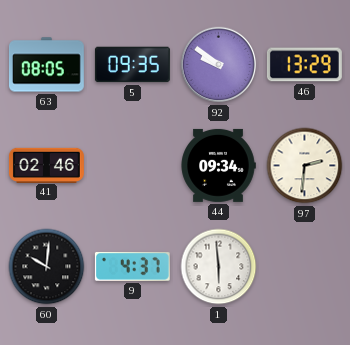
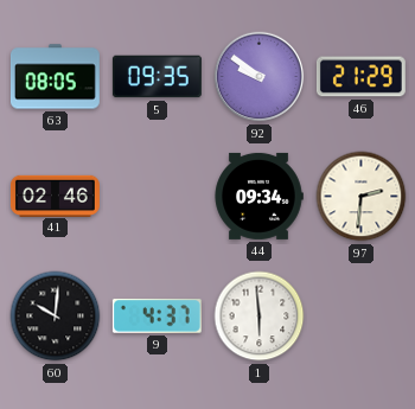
46: 13:29 -> 21:29
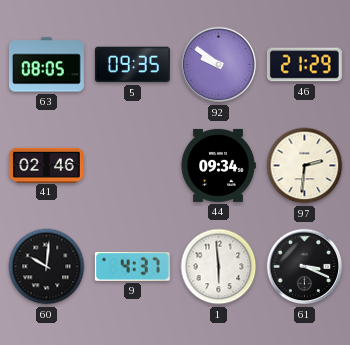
61: none -> 3:19
